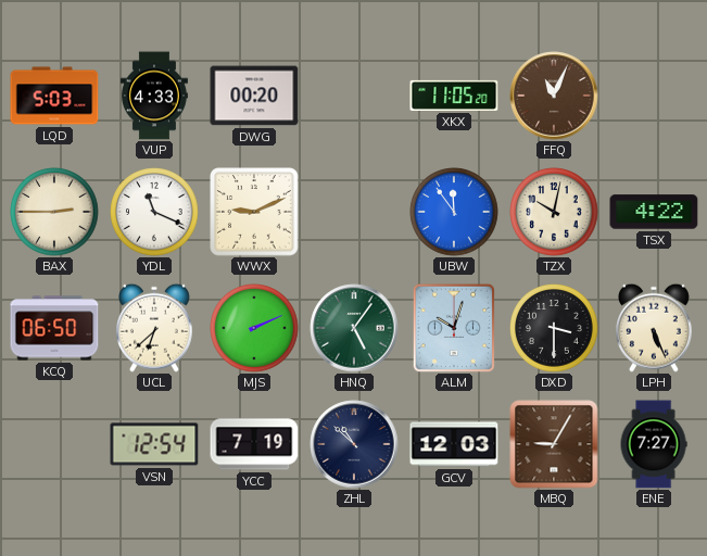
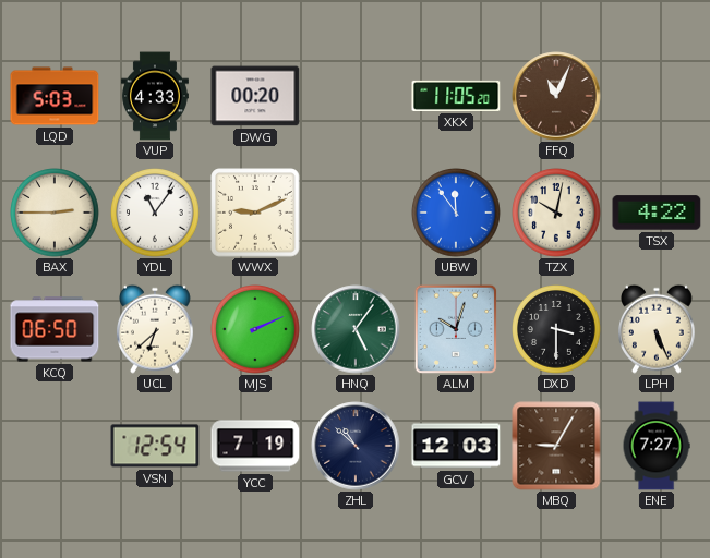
YDL: 11:19 -> 11:06
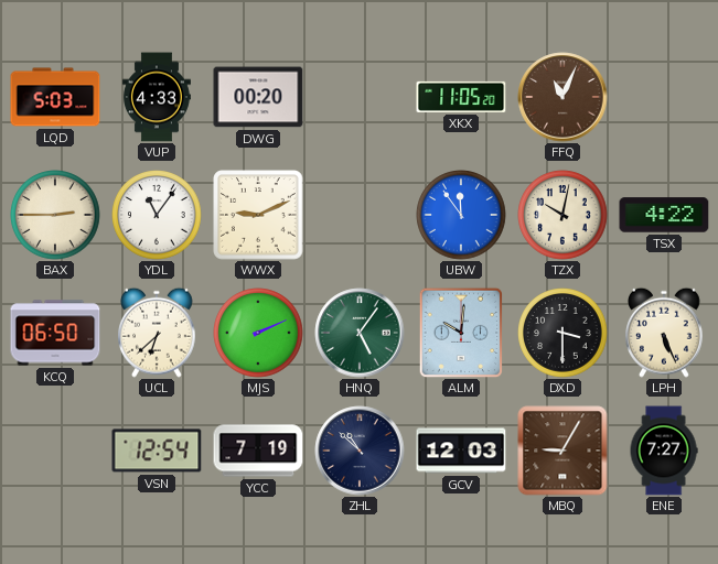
ALM: 10:03 -> 10:01
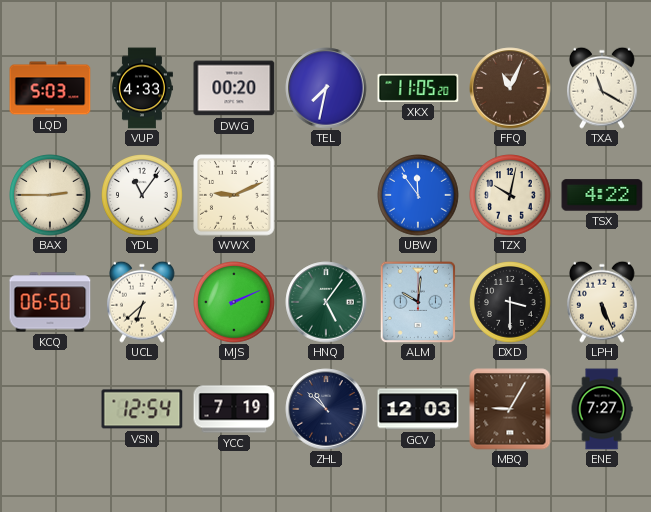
TEL: none -> 7:32
TXA: none -> 11:20
